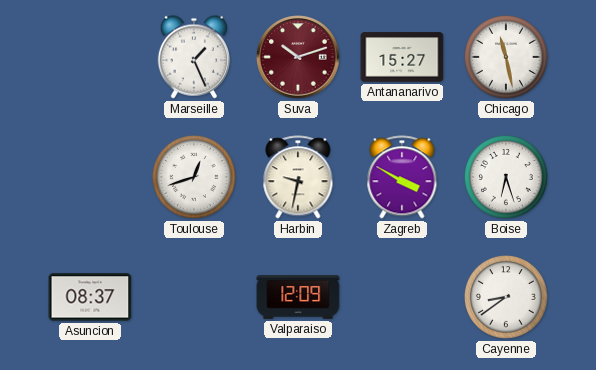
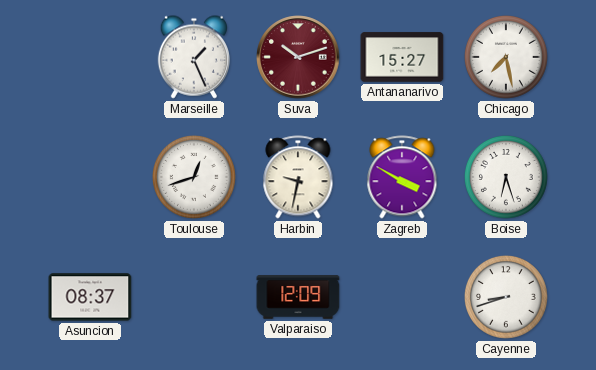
Chicago: 11:28 -> 7:28
Cayenne: 8:39 -> 8:42
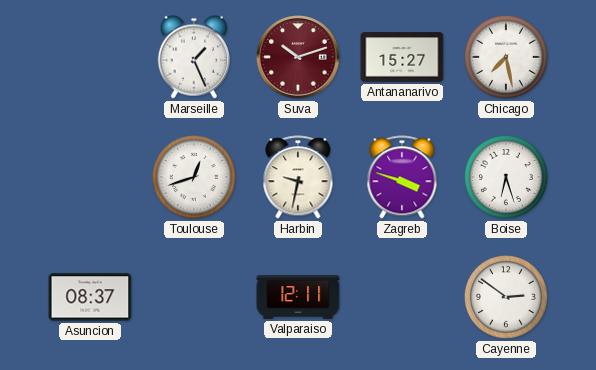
Zagreb: 3:50 -> 3:48
Valparaiso: 12:09 -> 12:11
Cayenne: 8:42 -> 2:51
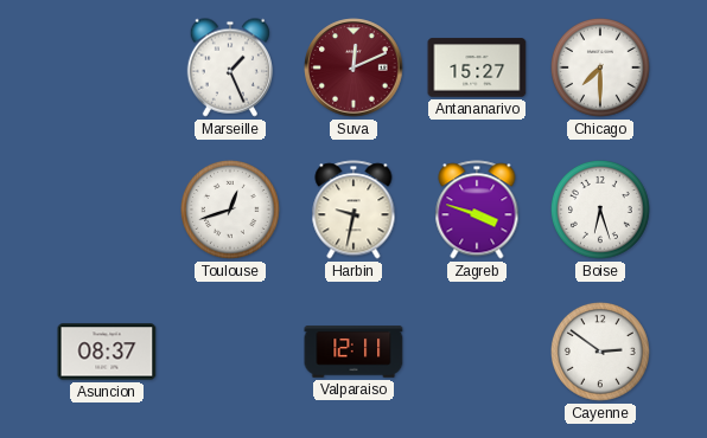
Suva: 10:12 -> 12:11
Chicago: 7:28 -> 7:30
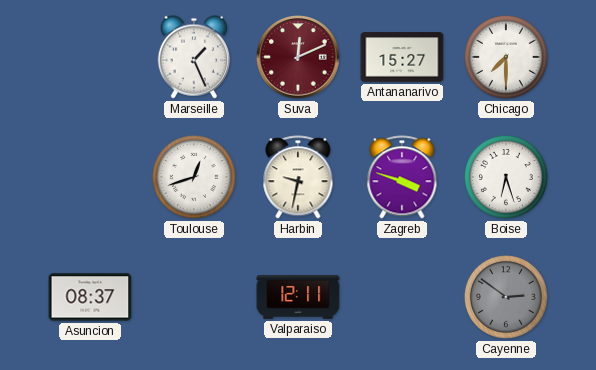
Cayenne dial: white -> grey
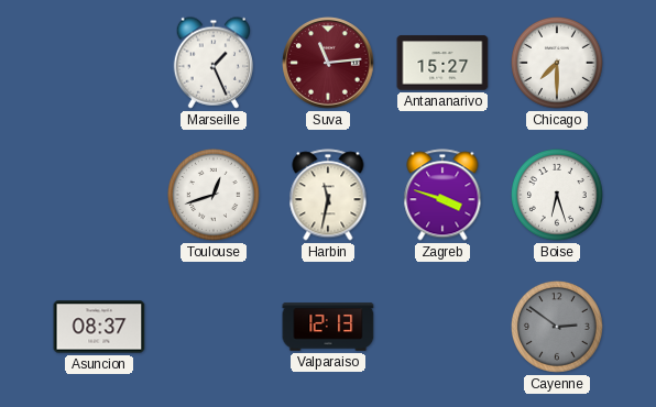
Suva: 12:11 -> 11:14
Harbin: 9:32 -> 11:32
Valparaiso: 12:11 -> 12:13
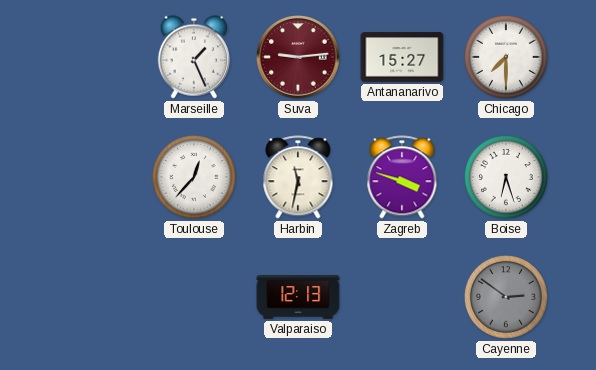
Suva: 11:14 -> 9:14
Toulouse: 12:42 -> 12:37
Asuncion: 08:37 -> none
